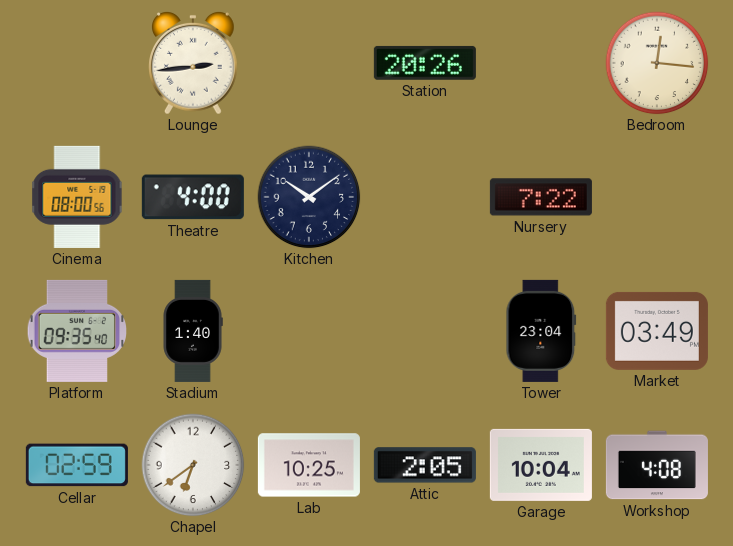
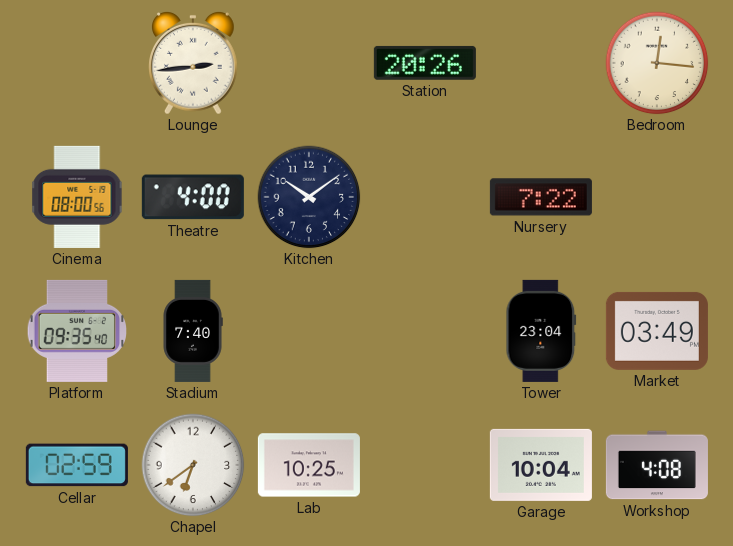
Stadium: 1:40 -> 7:40
Attic: 2:05 -> none
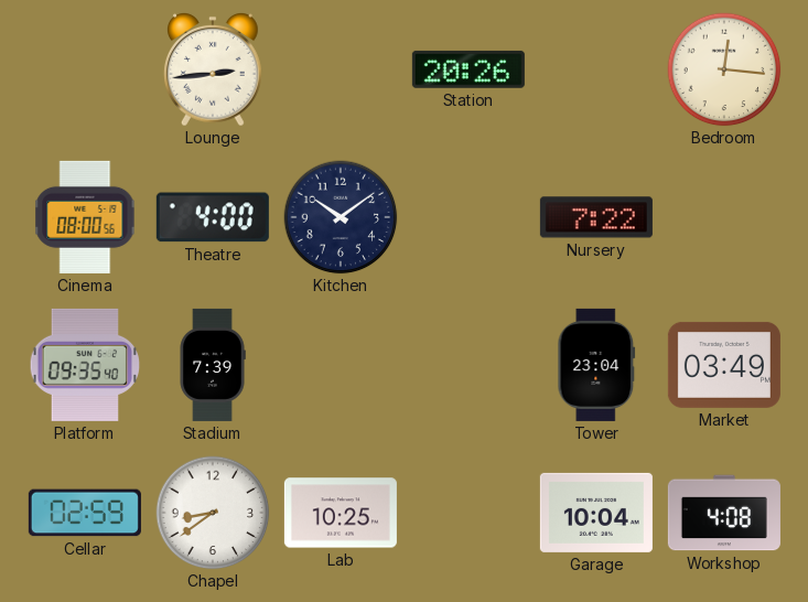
Stadium: 7:40 -> 7:39
Chapel: 6:39 -> 8:39
